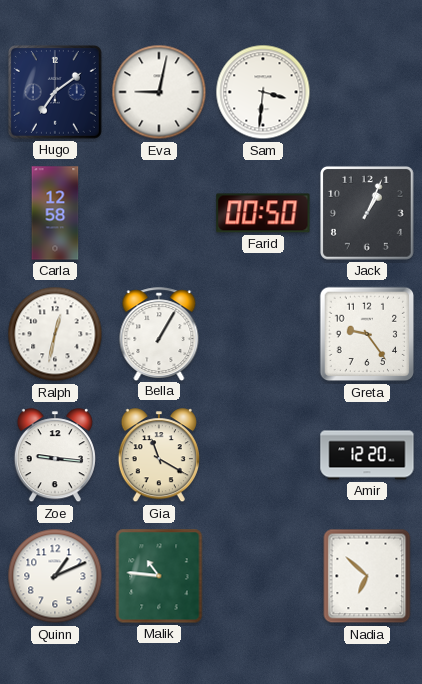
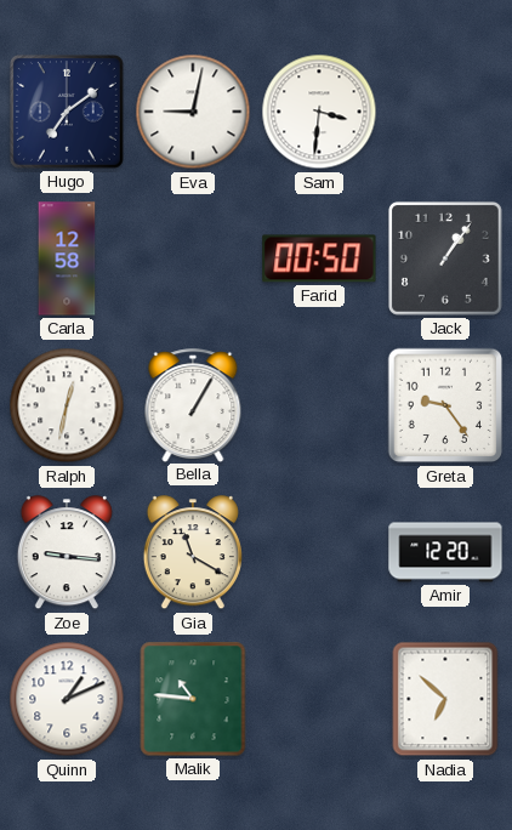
Jack: 1:04 -> 1:06
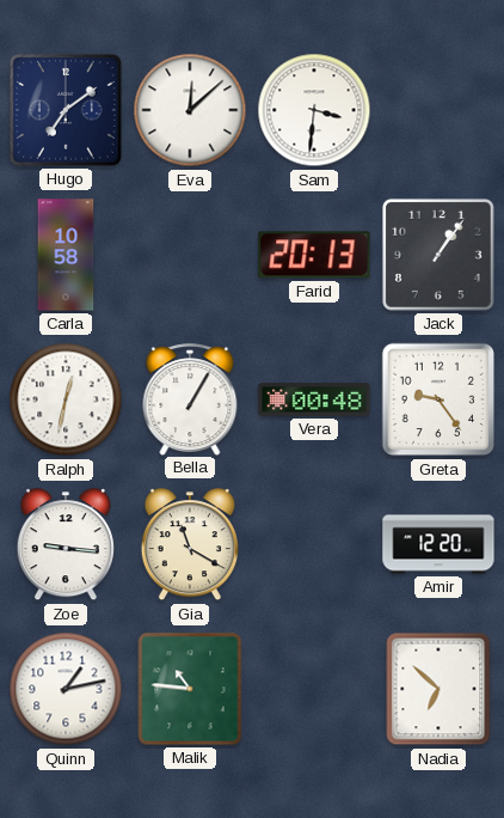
Eva: 9:02 -> 12:08
Carla: 12:58 -> 10:58
Farid: 00:50 -> 20:13
Vera: none -> 00:48
Quinn: 1:11 -> 1:13
